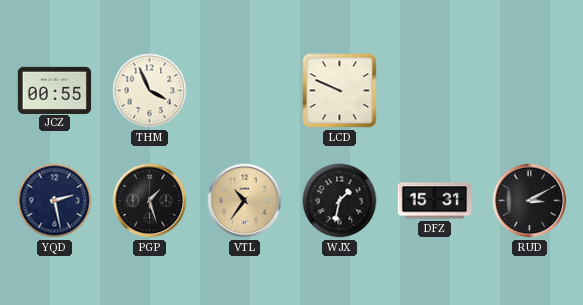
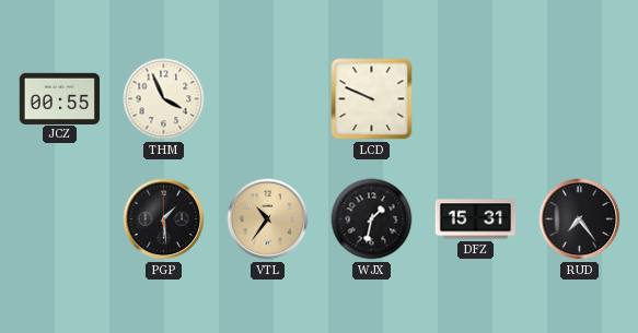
YQD: 2:28 -> none
PGP: 1:27 -> 1:29
RUD: 3:10 -> 7:24
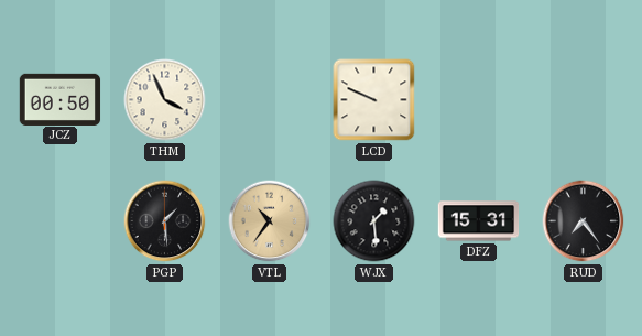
JCZ: 00:55 -> 00:50
WJX: 1:32 -> 1:29
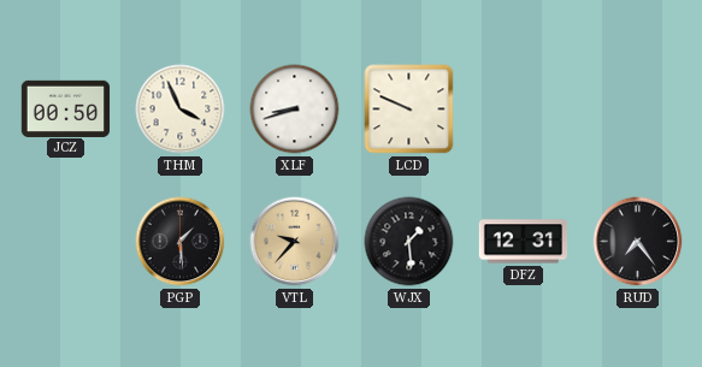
XLF: none -> 8:42
VTL: 10:36 -> 9:37
DFZ: 15:31 -> 12:31
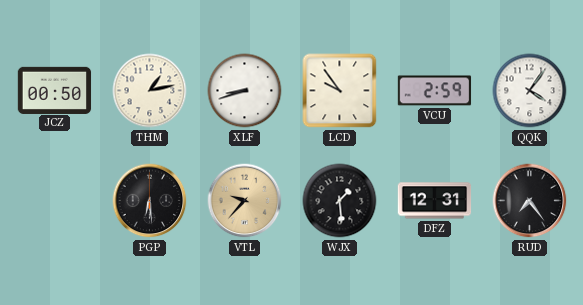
THM: 3:56 -> 1:13
LCD: 9:49 -> 9:54
VCU: none -> 2:59
QQK: none -> 4:06
PGP: 1:29 -> 6:29
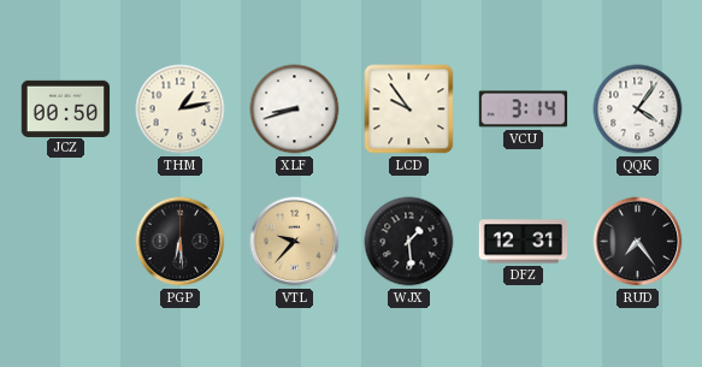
VCU: 2:59 -> 3:14
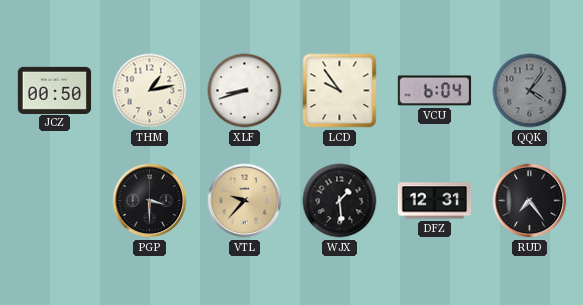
VCU: 3:14 -> 6:04
QQK dial: white -> grey
PGP: 6:29 -> 3:30
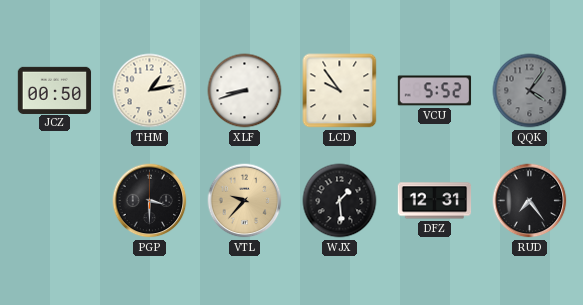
VCU: 6:04 -> 5:52
